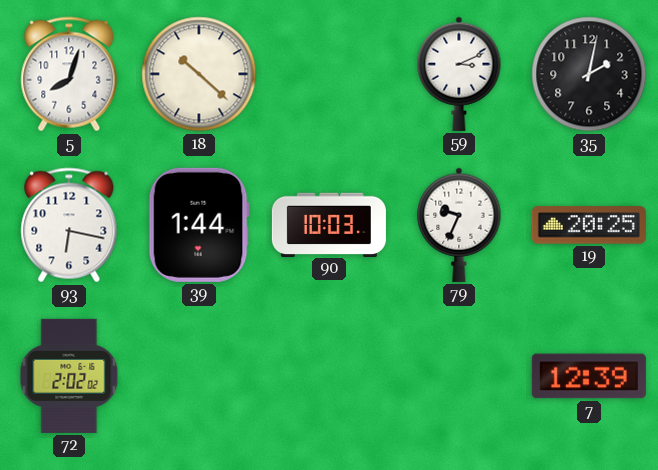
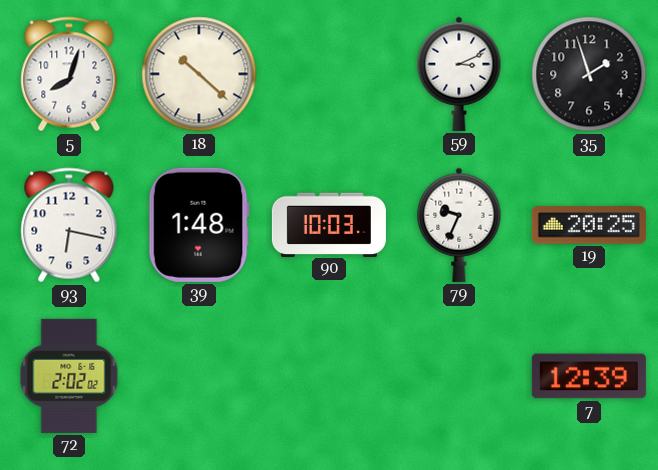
35: 2:02 -> 1:57
39: 1:44 -> 1:48
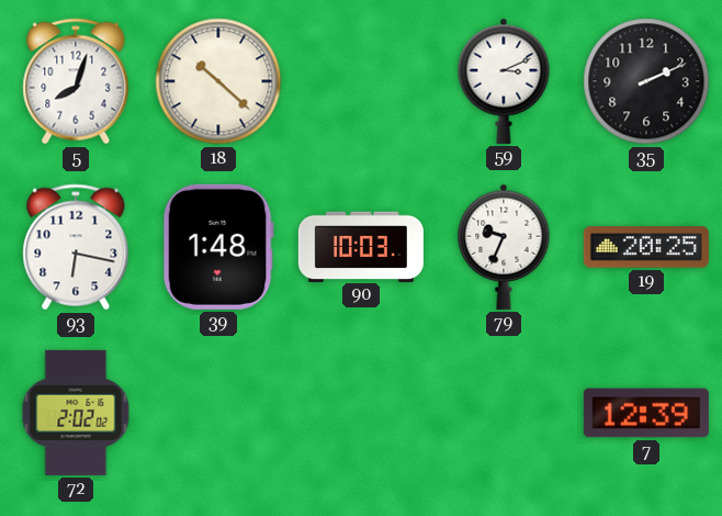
35: 1:57 -> 2:11
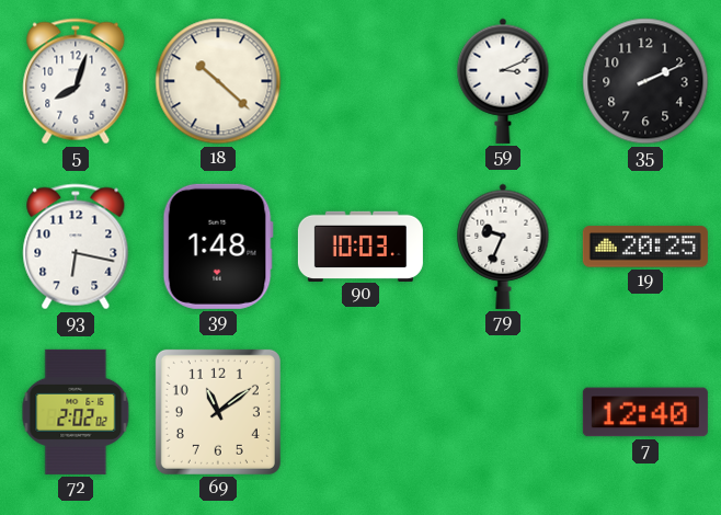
69: none -> 11:09
7: 12:39 -> 12:40
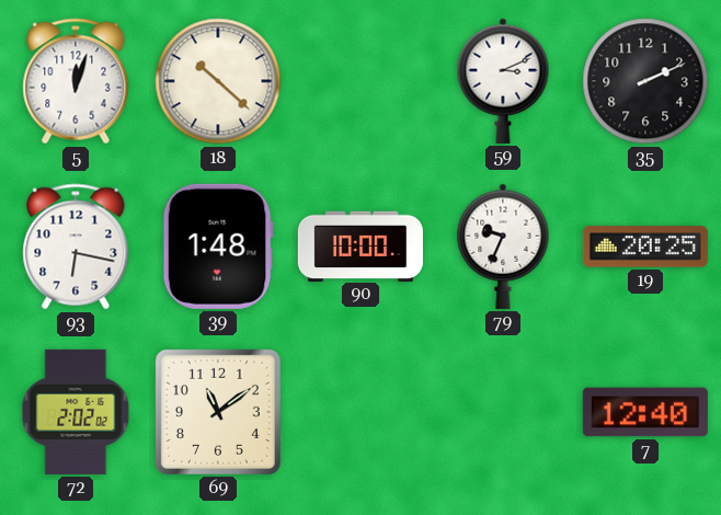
5: 8:03 -> 12:03
90: 10:03 -> 10:00
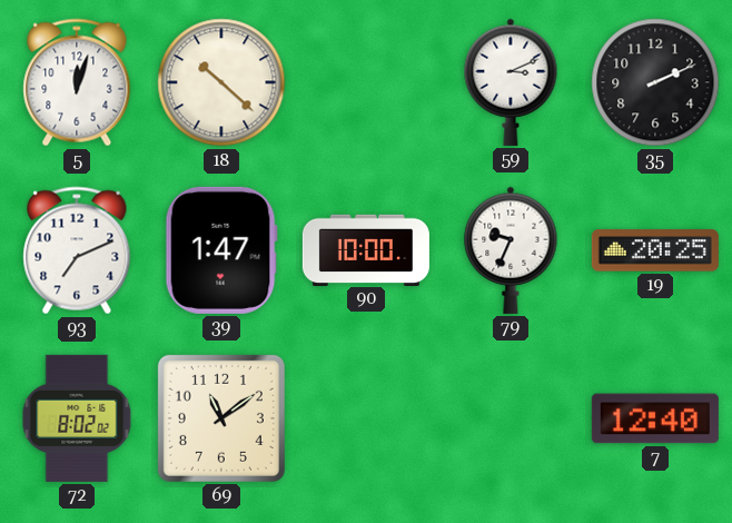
93: 6:17 -> 7:11
39: 1:48 -> 1:47
72: 2:02 -> 8:02
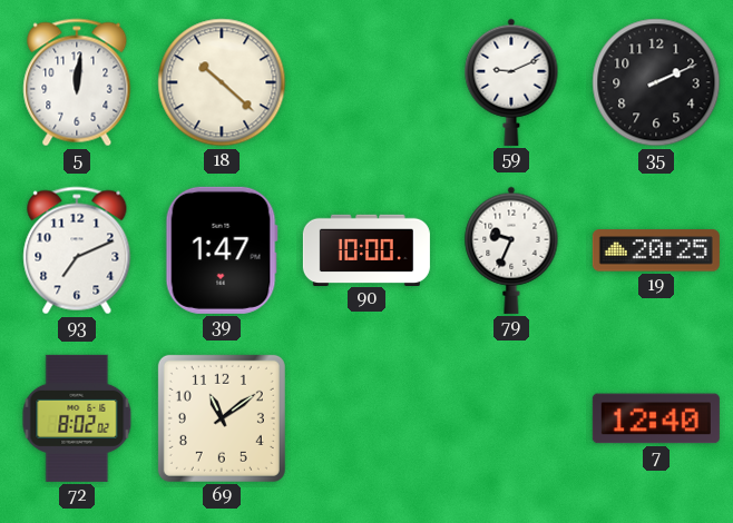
5: 12:03 -> 12:01
59: 3:11 -> 9:11
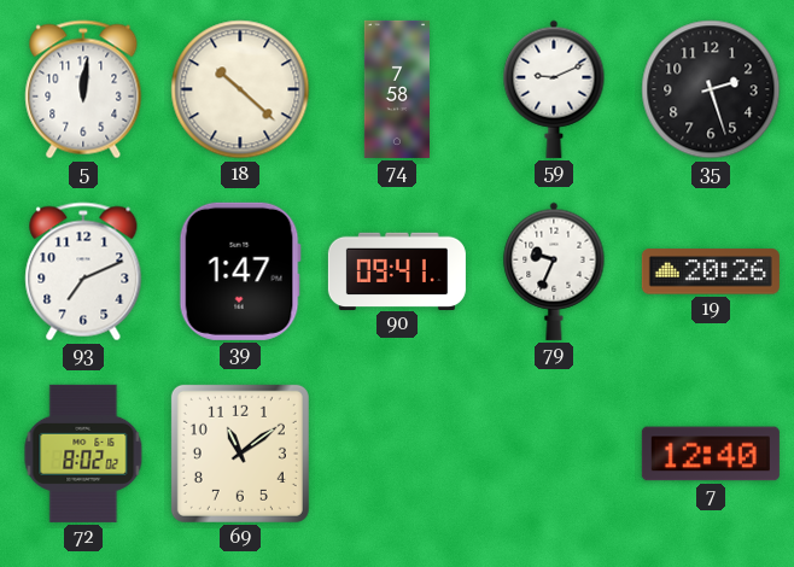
74: none -> 7:58
35: 2:11 -> 2:27
90: 10:00 -> 09:41
19: 20:25 -> 20:26
